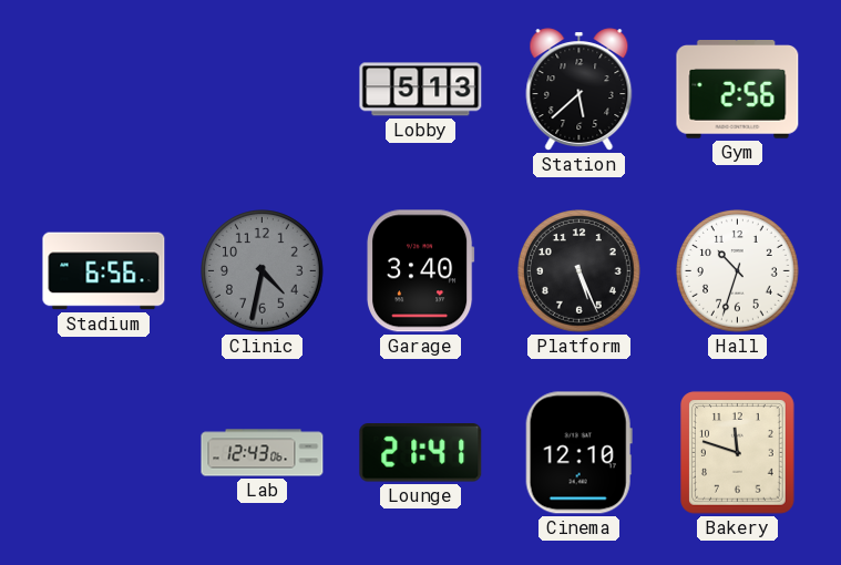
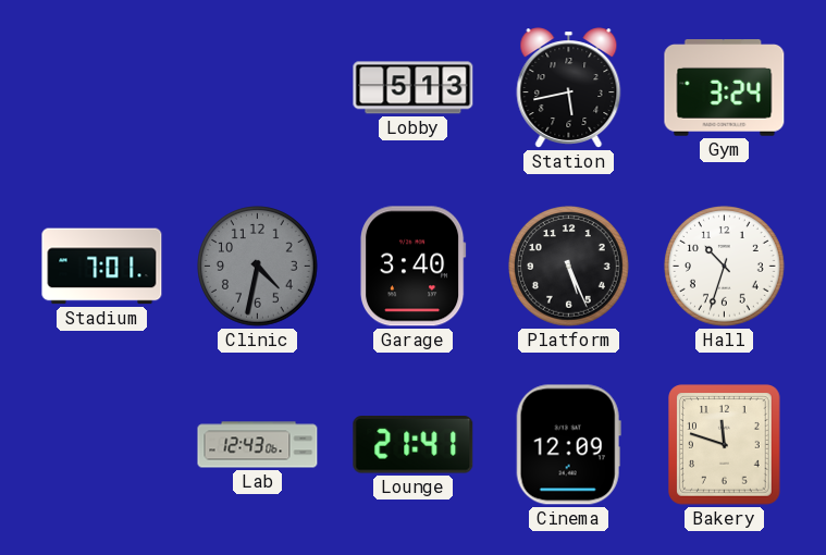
Station: 5:38 -> 5:43
Gym: 2:56 -> 3:24
Stadium: 6:56 -> 7:01
Cinema: 12:10 -> 12:09
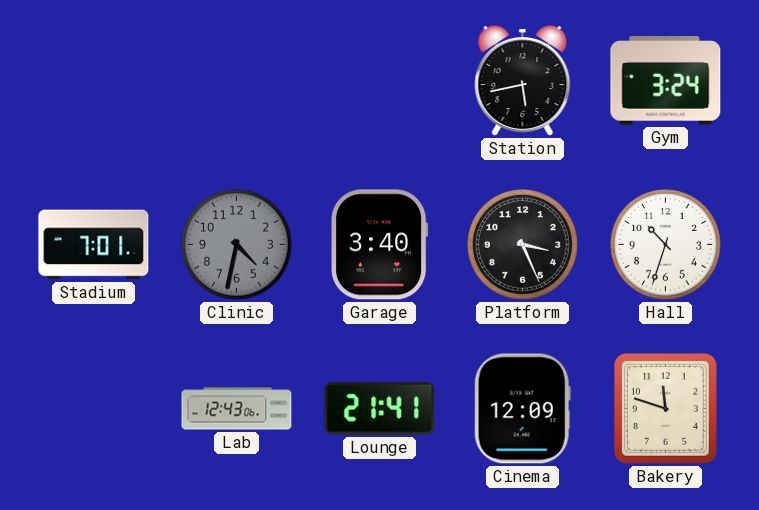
Lobby: 5:13 -> none
Platform: 5:26 -> 3:26
